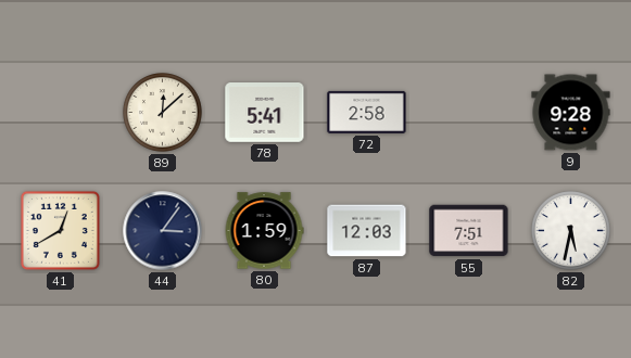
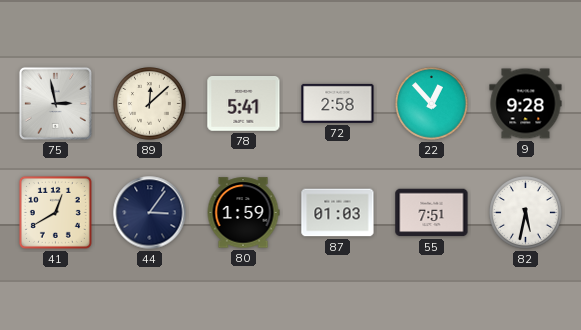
75: none -> 2:58
22: none -> 12:53
87: 12:03 -> 01:03
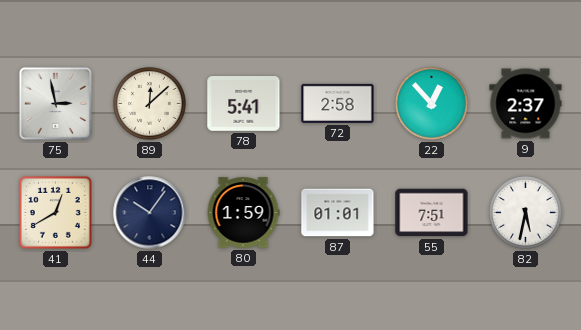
9: 9:28 -> 2:37
44: 3:06 -> 10:06
87: 01:03 -> 01:01
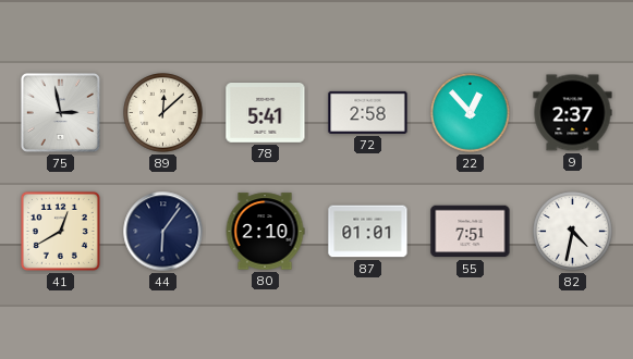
44: 10:06 -> 6:06
80: 1:59 -> 2:10
82: 5:32 -> 4:32
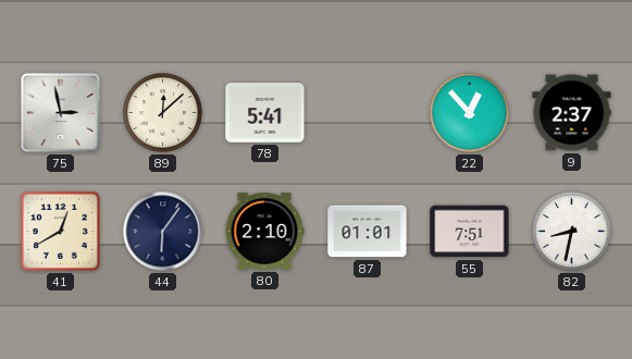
72: 2:58 -> none
82: 4:32 -> 8:32
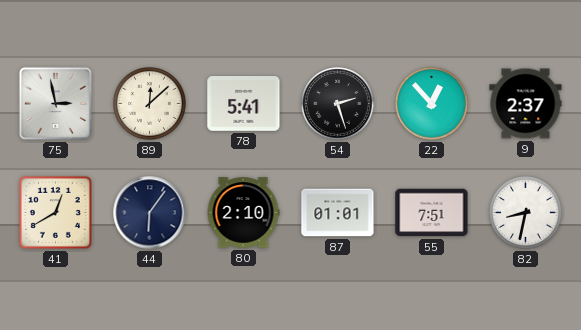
54: none -> 2:27
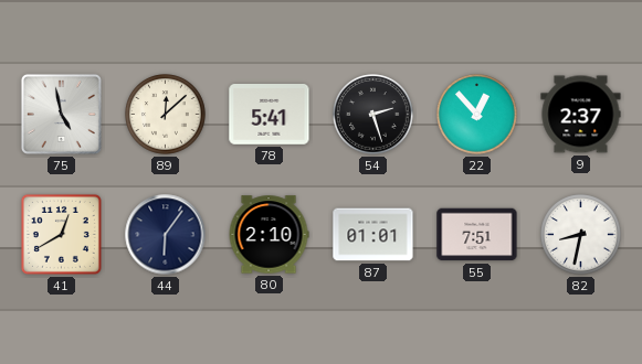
75: 2:58 -> 4:58
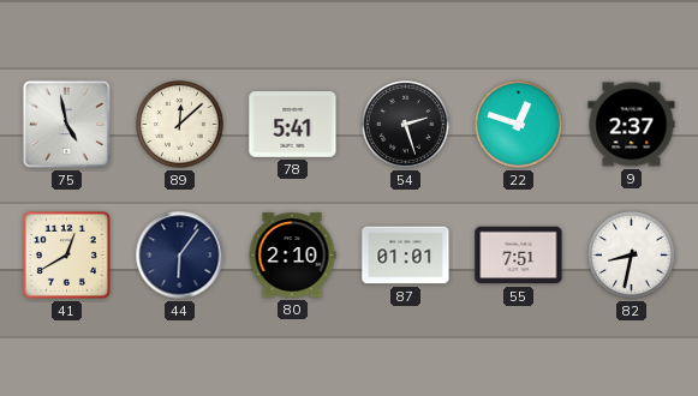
22: 12:53 -> 12:48
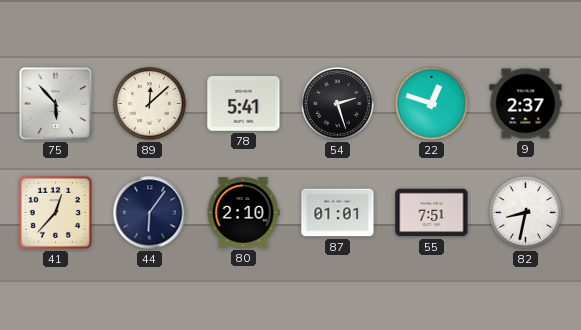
75: 4:58 -> 5:53
41: 12:40 -> 12:37
